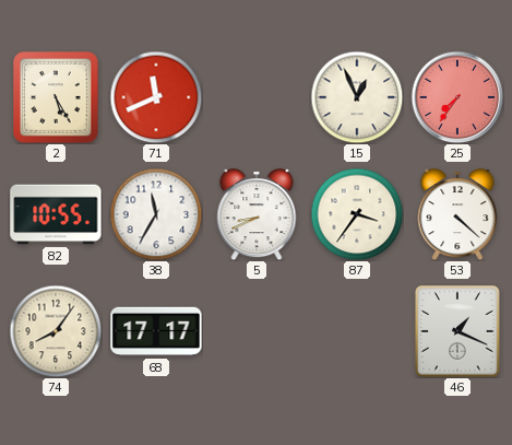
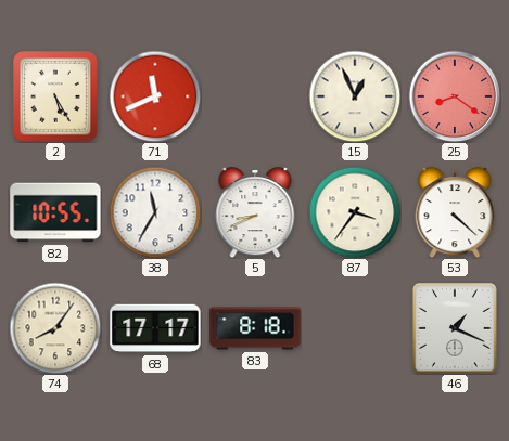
25: 7:36 -> 8:21
83: none -> 8:18
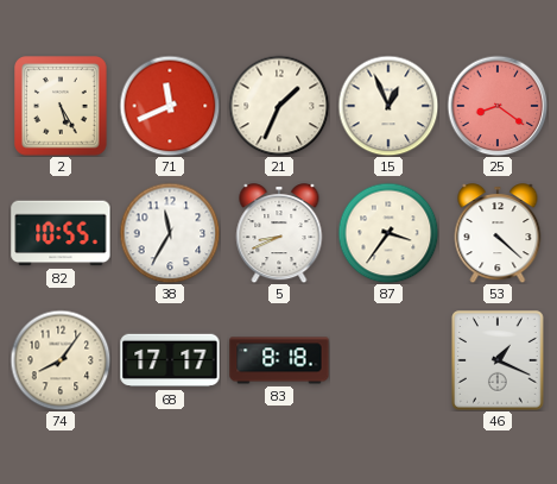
21: none -> 1:34
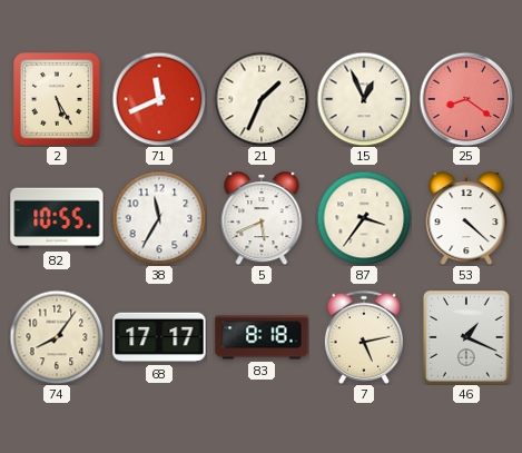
5: 8:41 -> 5:41
7: none -> 5:13
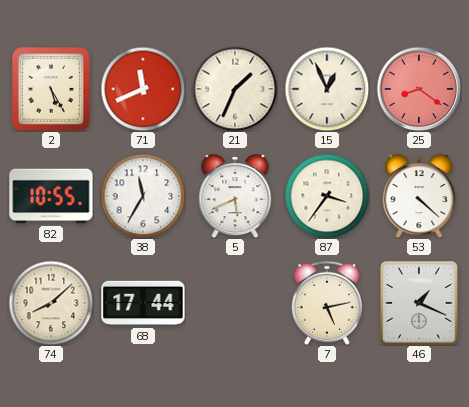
74: 8:06 -> 8:08
68: 17:17 -> 17:44
83: 8:18 -> none
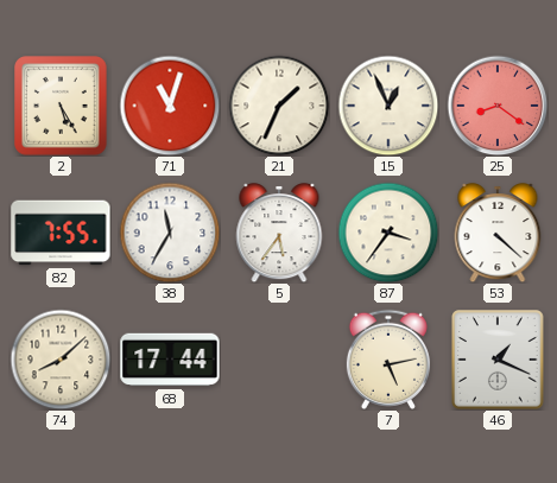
71: 11:41 -> 11:03
82: 10:55 -> 7:55
5: 5:41 -> 5:36
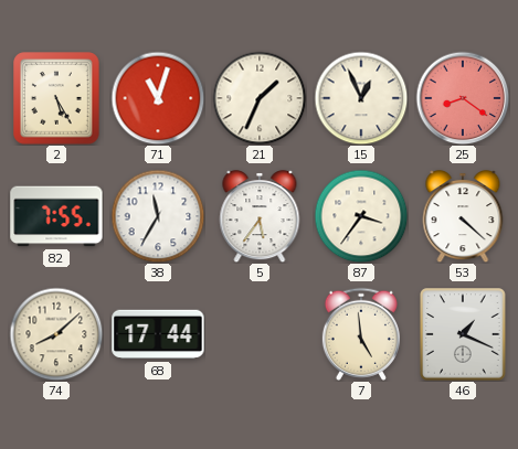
7: 5:13 -> 4:59
